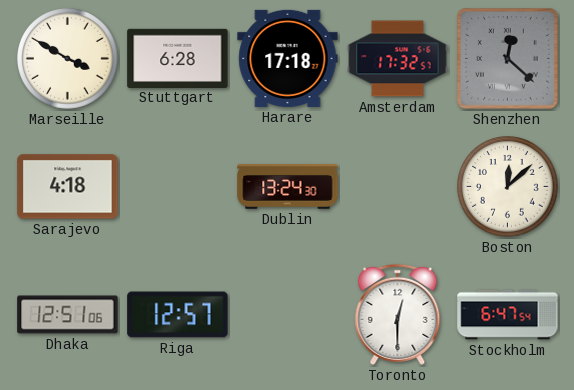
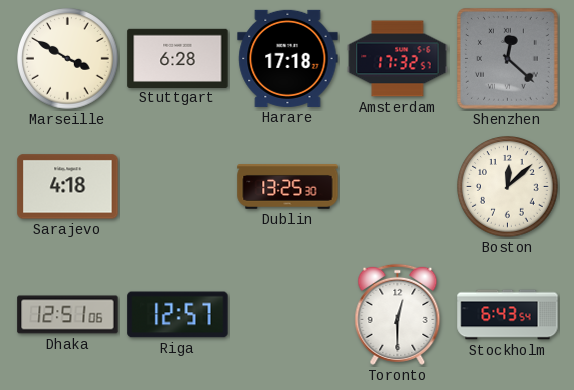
Dublin: 13:24 -> 13:25
Stockholm: 6:47 -> 6:43
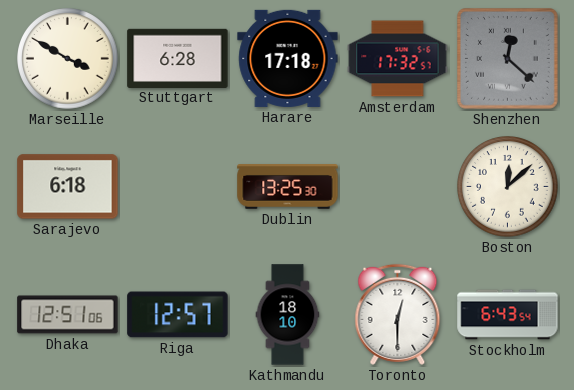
Sarajevo: 4:18 -> 6:18
Kathmandu: none -> 18:10
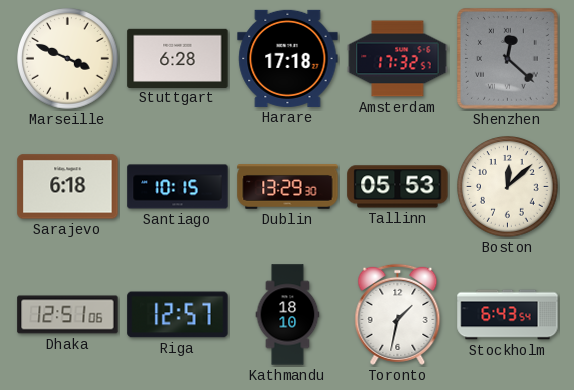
Marseille: 3:50 -> 3:49
Santiago: none -> 10:15
Dublin: 13:25 -> 13:29
Tallinn: none -> 05:53
Toronto: 12:30 -> 1:32
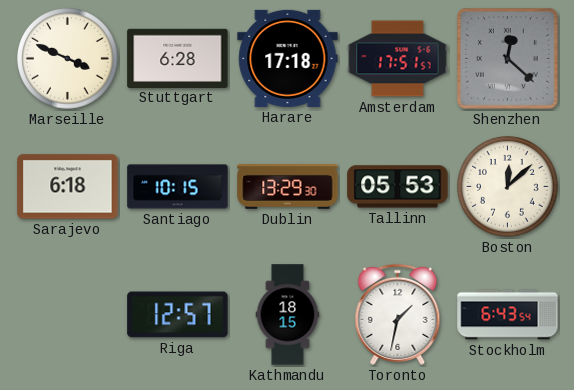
Amsterdam: 17:32 -> 17:51
Dhaka: 12:51 -> none
Kathmandu: 18:10 -> 18:15
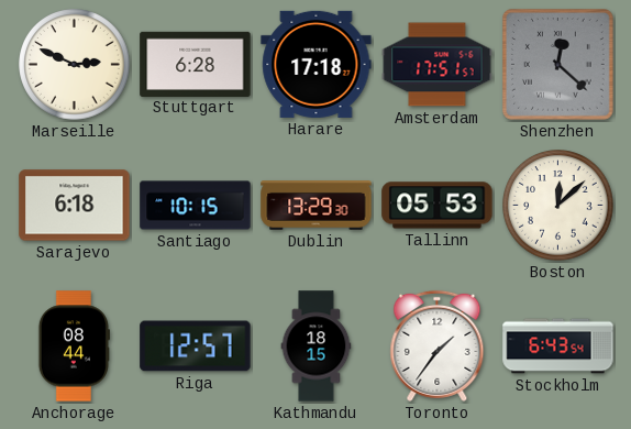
Marseille: 3:49 -> 2:49
Anchorage: none -> 08:44
Toronto: 1:32 -> 1:36
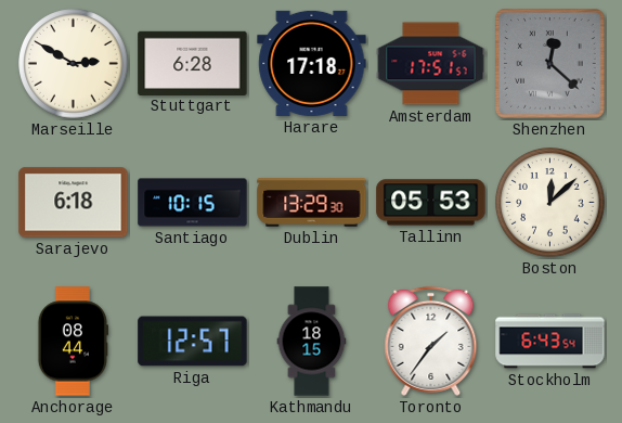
Marseille: 2:49 -> 2:50
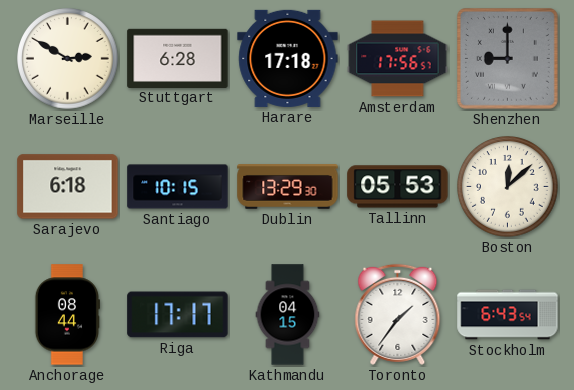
Amsterdam: 17:51 -> 17:56
Shenzhen: 12:22 -> 9:00
Riga: 12:57 -> 17:17
Kathmandu: 18:15 -> 04:15
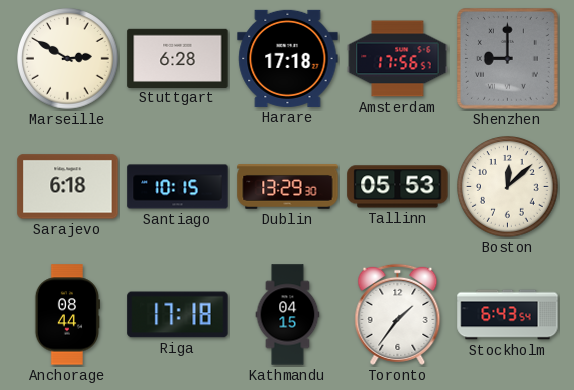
Riga: 17:17 -> 17:18
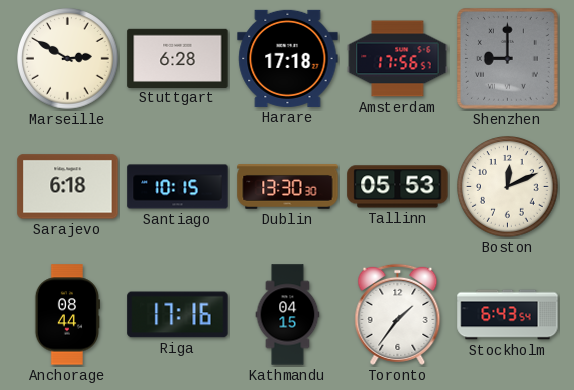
Dublin: 13:29 -> 13:30
Boston: 12:08 -> 12:11
Riga: 17:18 -> 17:16
